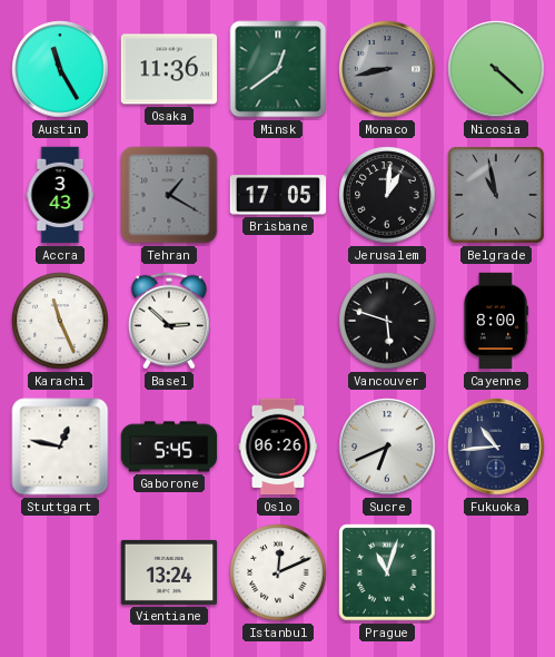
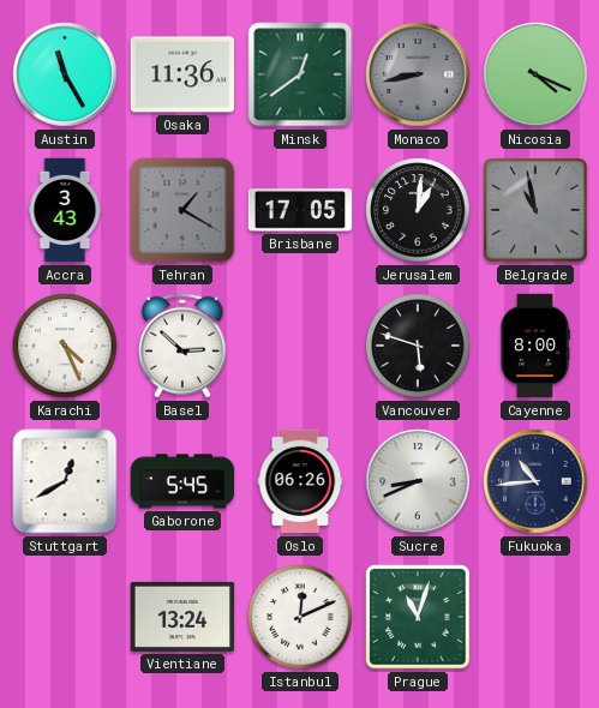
Nicosia: 4:22 -> 4:19
Karachi: 11:26 -> 4:26
Stuttgart: 12:47 -> 12:40
Sucre: 6:41 -> 8:41
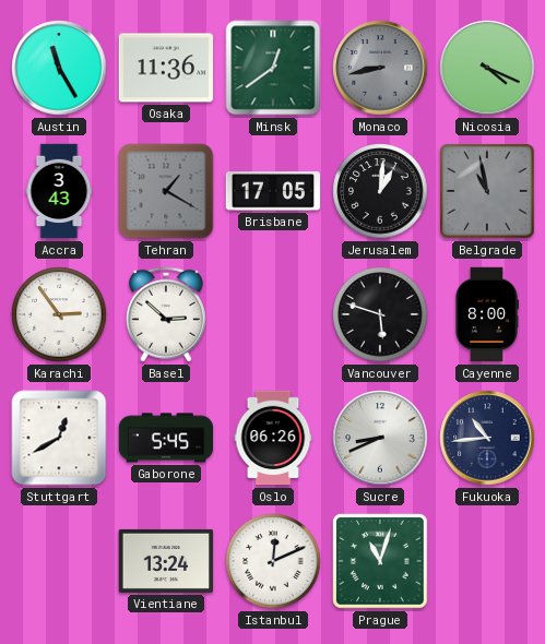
Karachi: 4:26 -> 2:54
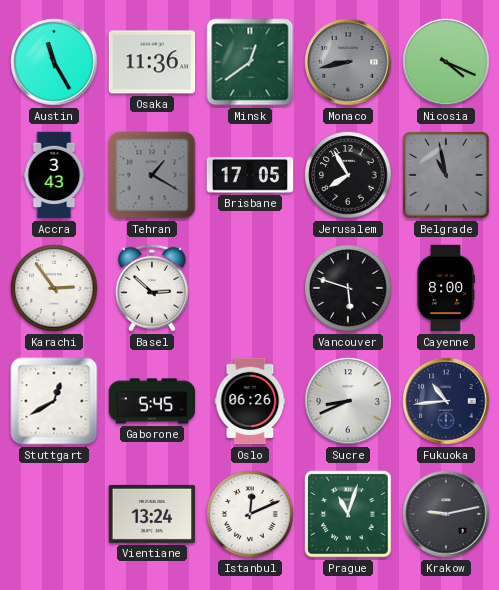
Jerusalem: 1:01 -> 7:55
Krakow: none -> 9:13
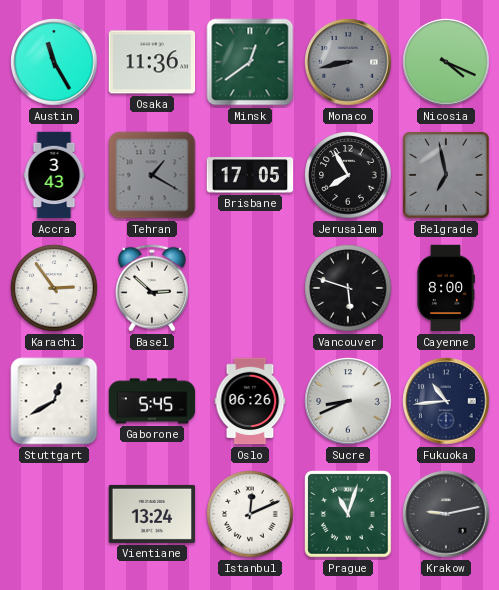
Belgrade: 10:58 -> 6:58
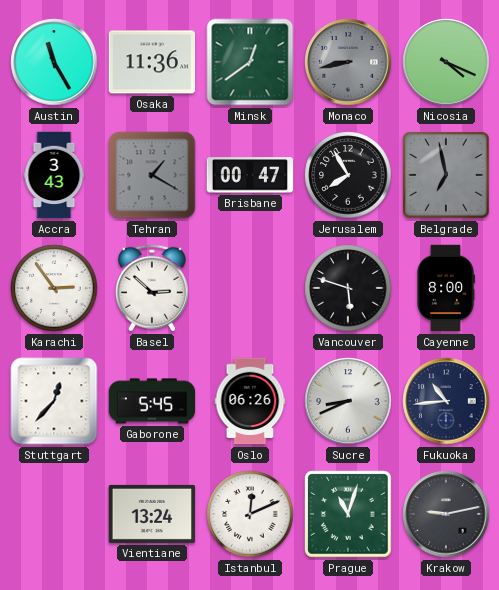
Brisbane: 17:05 -> 00:47
Stuttgart: 12:40 -> 12:37
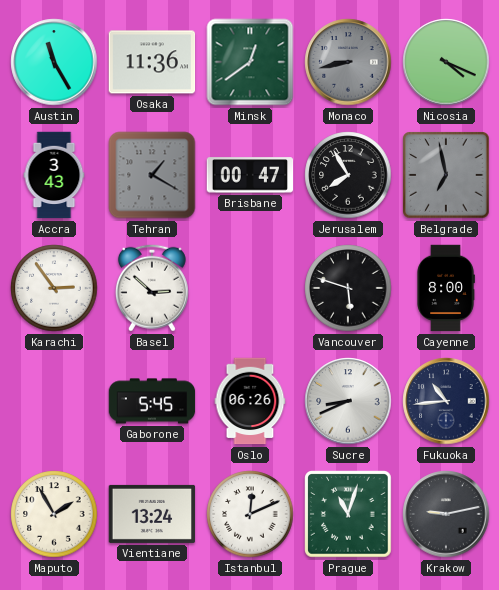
Stuttgart: 12:37 -> none
Maputo: none -> 1:55
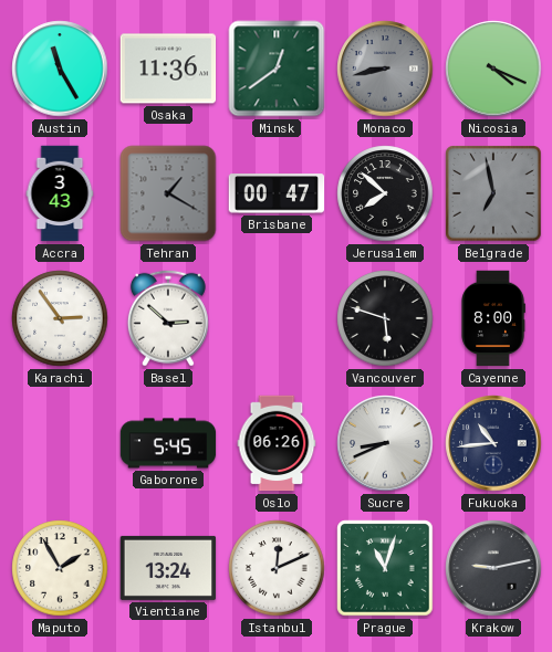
Jerusalem: 7:55 -> 7:52
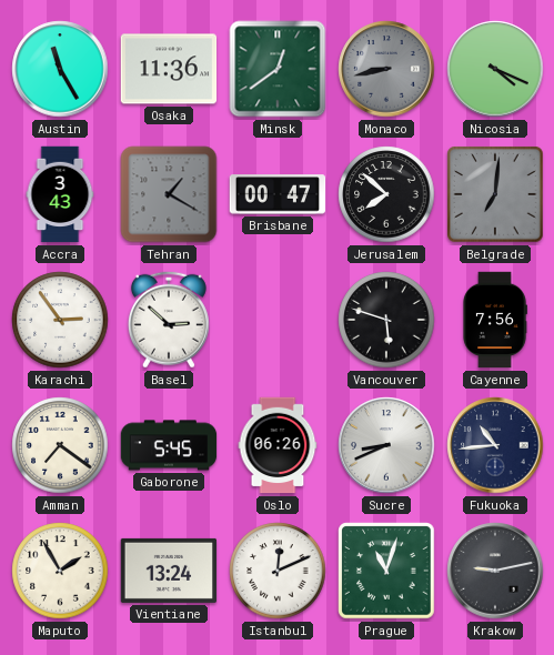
Belgrade: 6:58 -> 7:01
Cayenne: 8:00 -> 7:56
Amman: none -> 7:21
